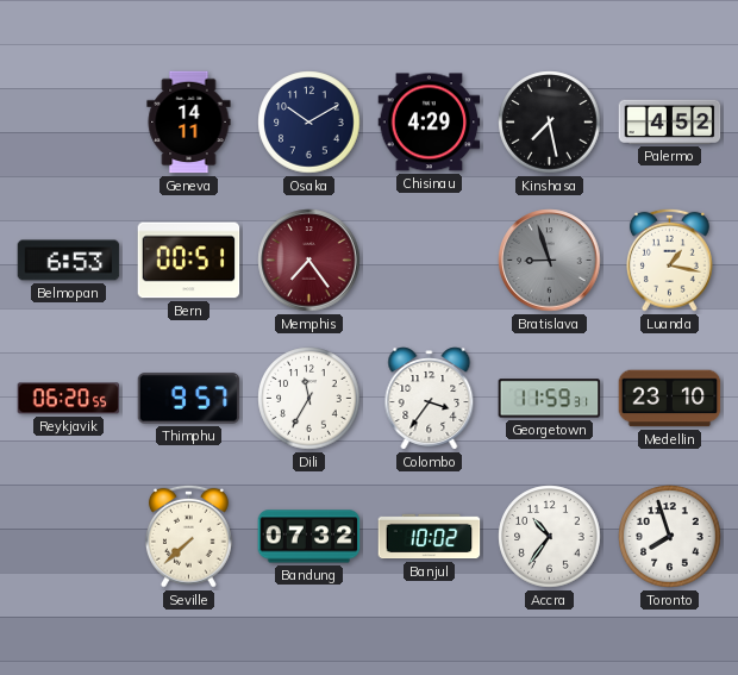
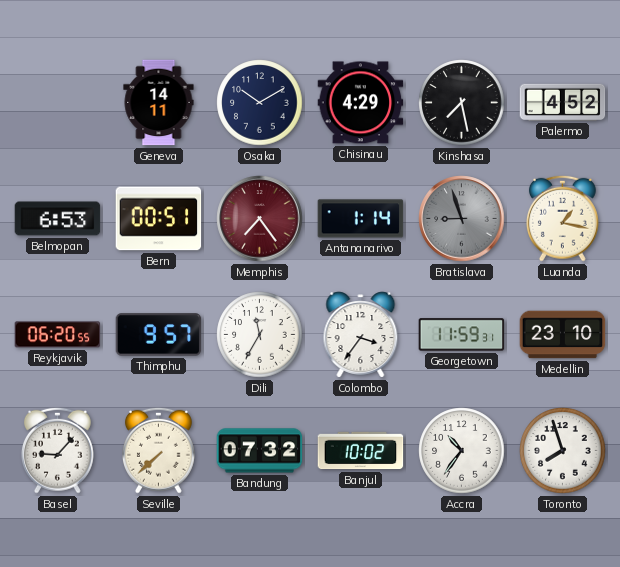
Antananarivo: none -> 1:14
Basel: none -> 9:07
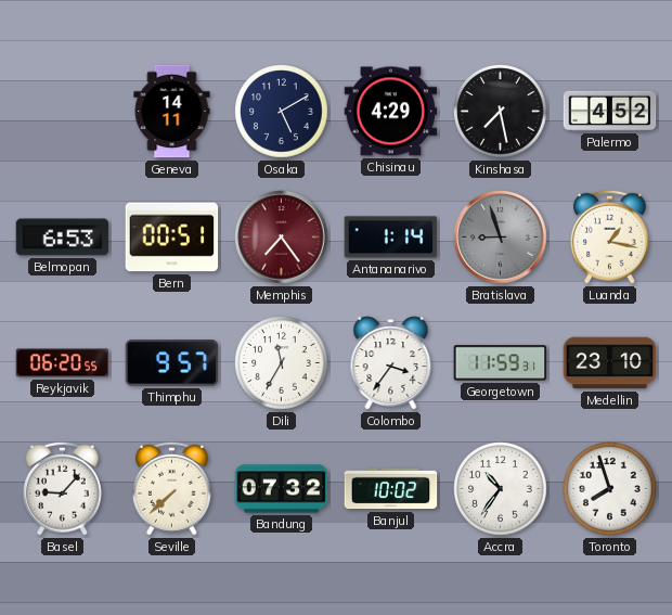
Osaka: 10:10 -> 5:10
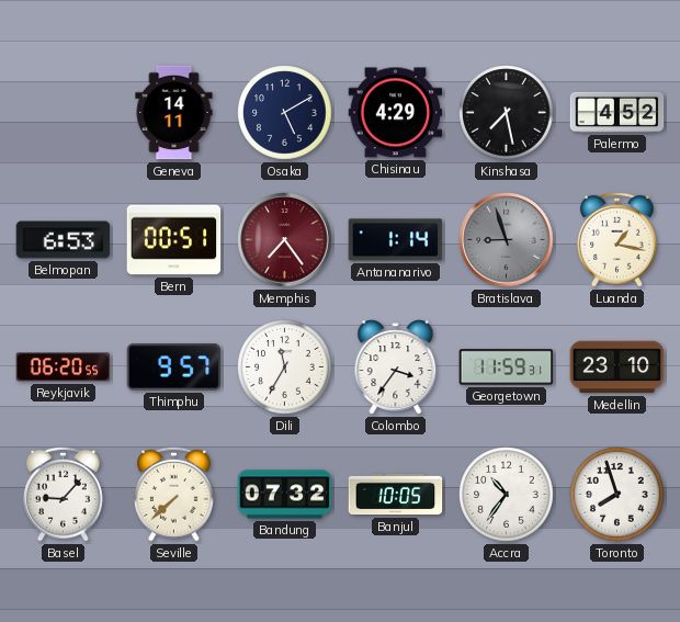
Banjul: 10:02 -> 10:05
